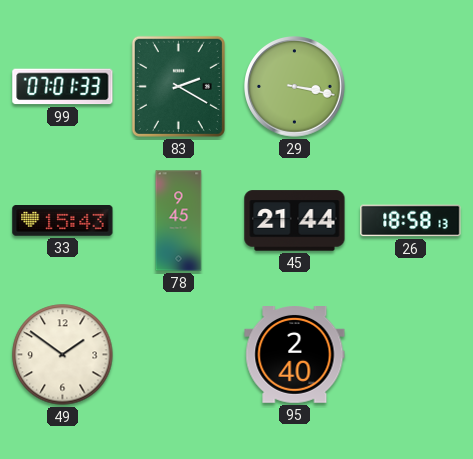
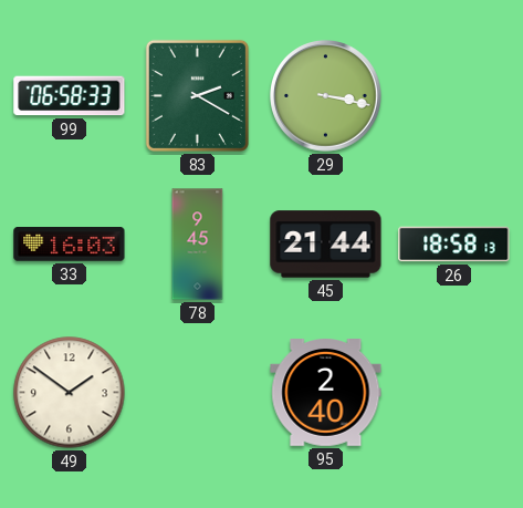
99: 07:01 -> 06:58
33: 15:43 -> 16:03
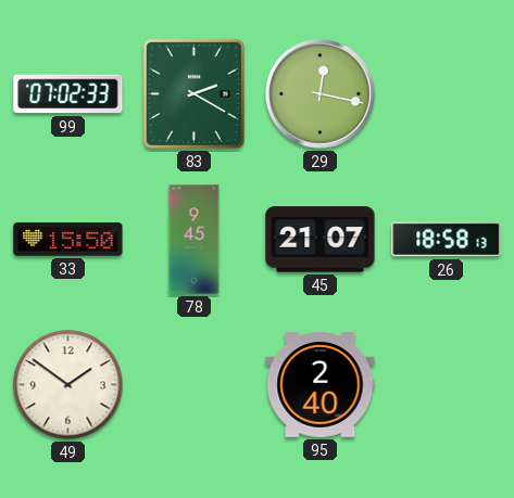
99: 06:58 -> 07:02
29: 3:17 -> 12:17
33: 16:03 -> 15:50
45: 21:44 -> 21:07
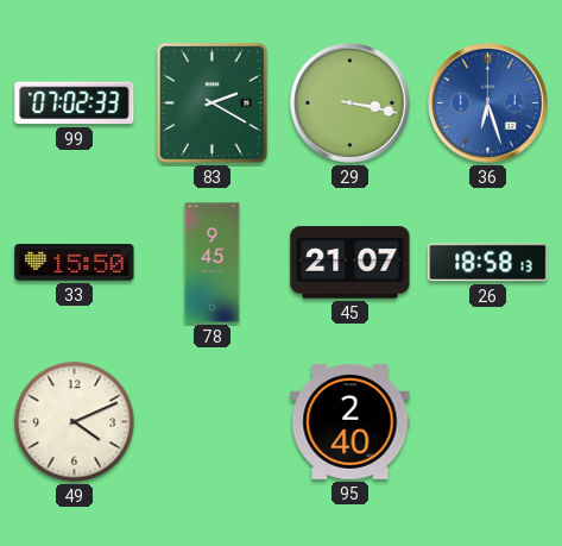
29: 12:17 -> 3:17
36: none -> 6:27
49: 1:51 -> 4:11
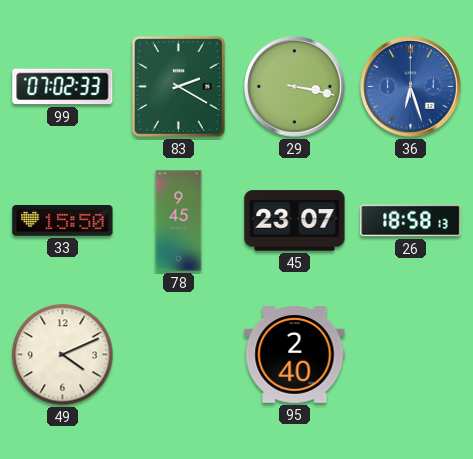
45: 21:07 -> 23:07
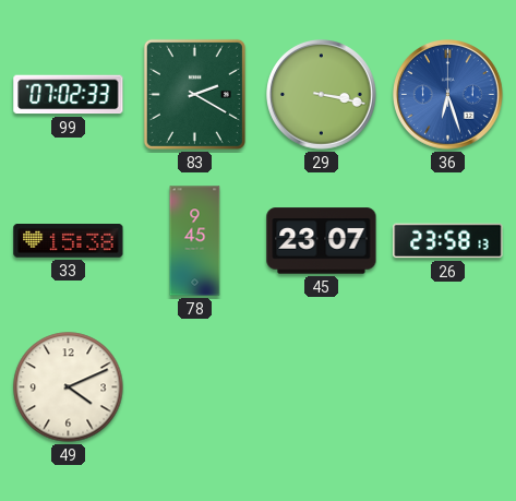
33: 15:50 -> 15:38
26: 18:58 -> 23:58
95: 2:40 -> none
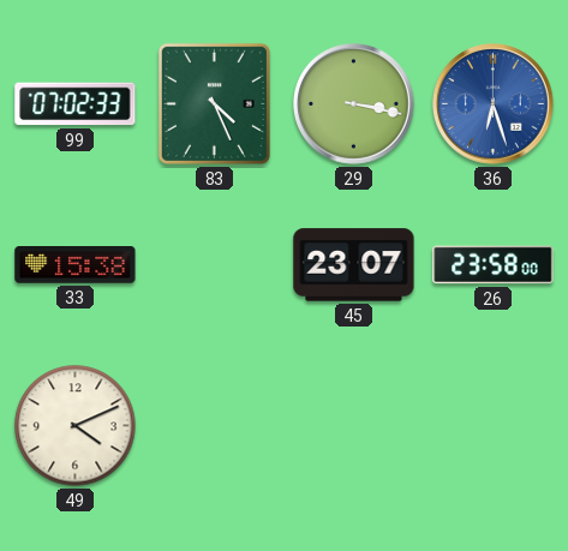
83: 2:20 -> 4:26
78: 9:45 -> none
26: 23:58:13 -> 23:58:00
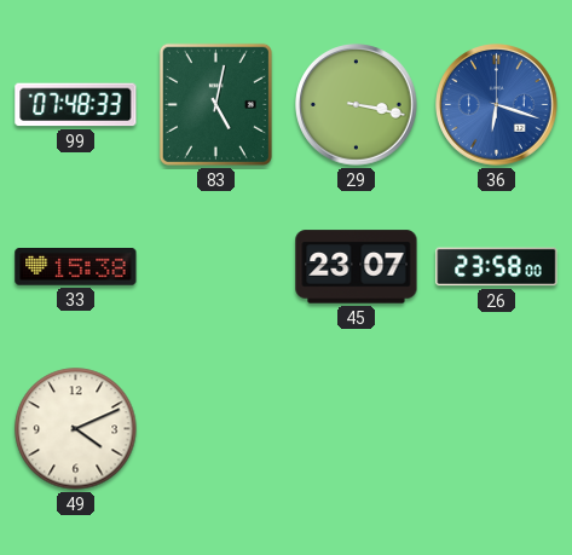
99: 07:02 -> 07:48
83: 4:26 -> 5:02
36: 6:27 -> 6:18
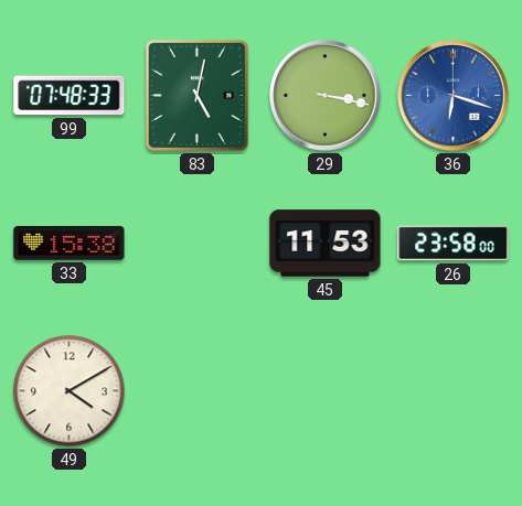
45: 23:07 -> 11:53
49: 4:11 -> 4:10
